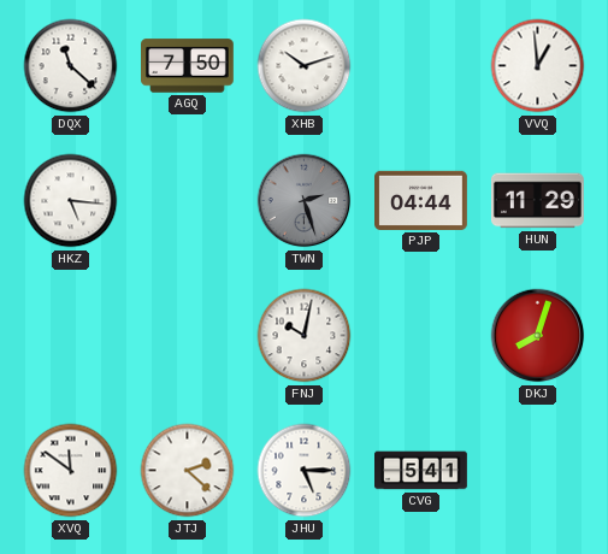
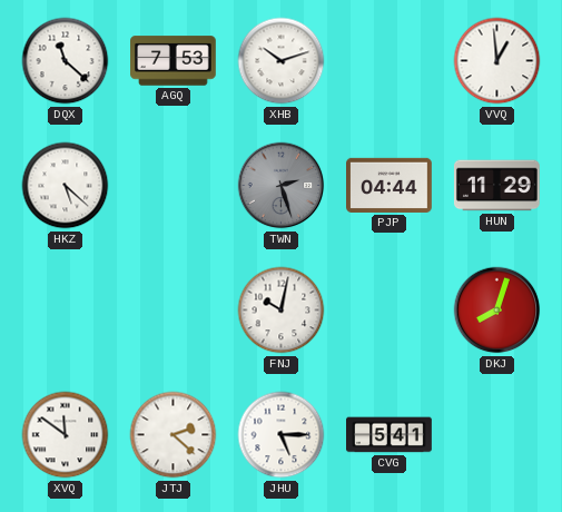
AGQ: 7:50 -> 7:53
HKZ: 5:16 -> 5:22
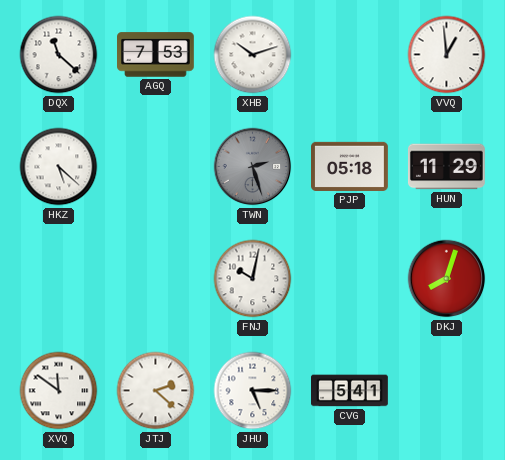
PJP: 04:44 -> 05:18
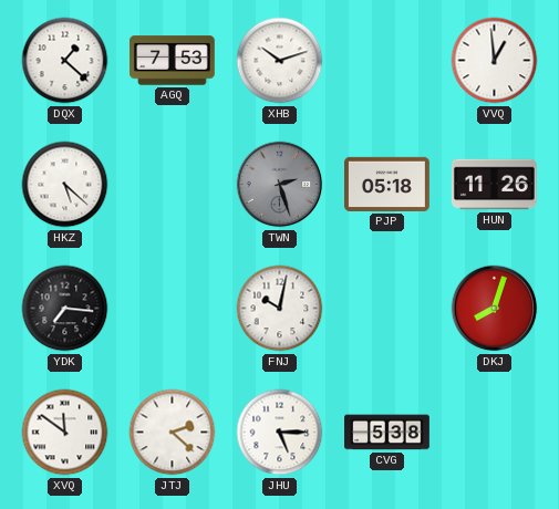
DQX: 11:22 -> 1:22
HUN: 11:29 -> 11:26
YDK: none -> 7:16
CVG: 5:41 -> 5:38
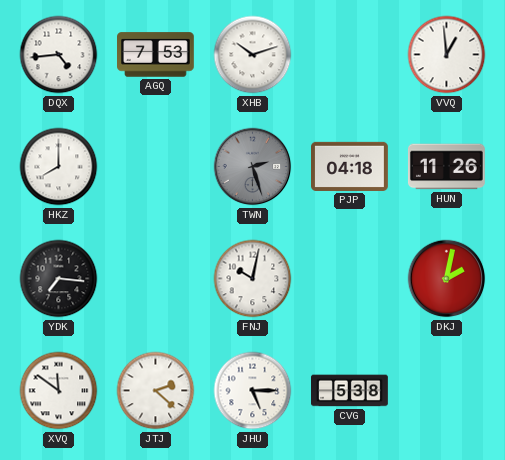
DQX: 1:22 -> 4:44
HKZ: 5:22 -> 8:00
PJP: 05:18 -> 04:18
DKJ: 8:03 -> 2:02
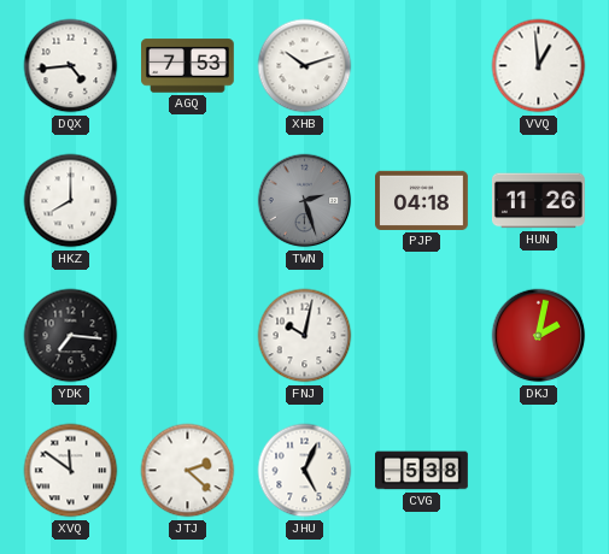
JHU: 5:15 -> 5:04
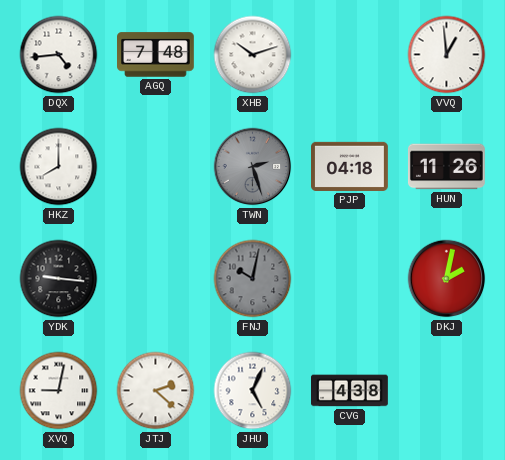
AGQ: 7:53 -> 7:48
YDK: 7:16 -> 9:16
FNJ dial: white -> grey
XVQ: 11:51 -> 9:02
CVG: 5:38 -> 4:38
